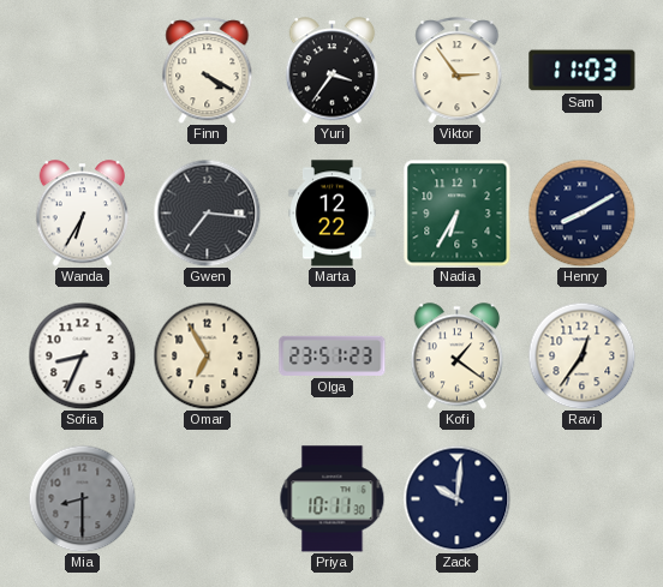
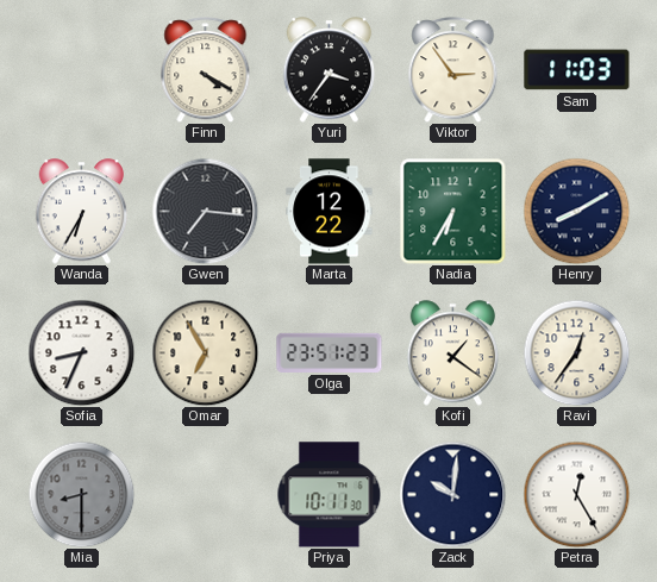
Petra: none -> 12:25
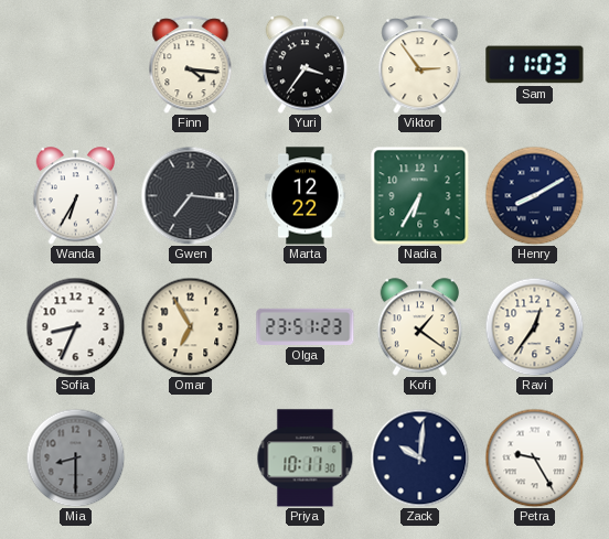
Finn: 4:20 -> 4:16
Petra: 12:25 -> 9:25
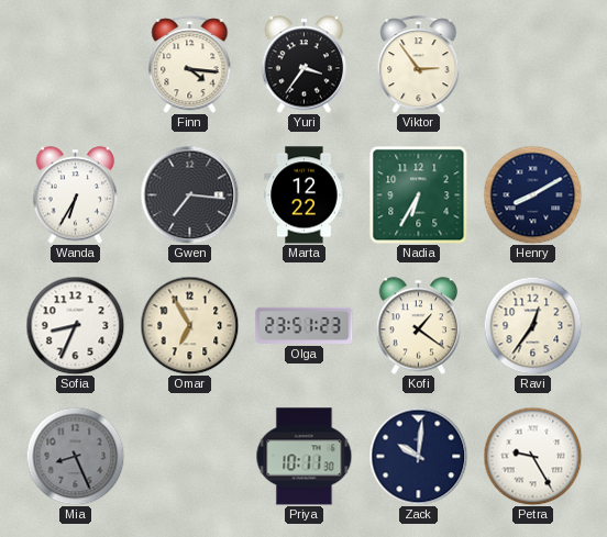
Sam: 11:03 -> none
Mia: 8:30 -> 8:26
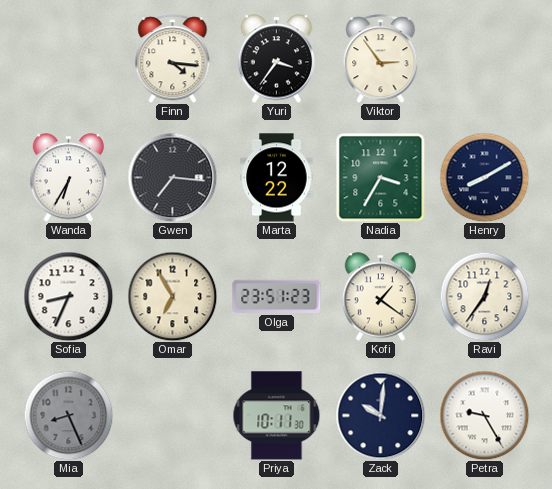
Nadia: 6:35 -> 3:35
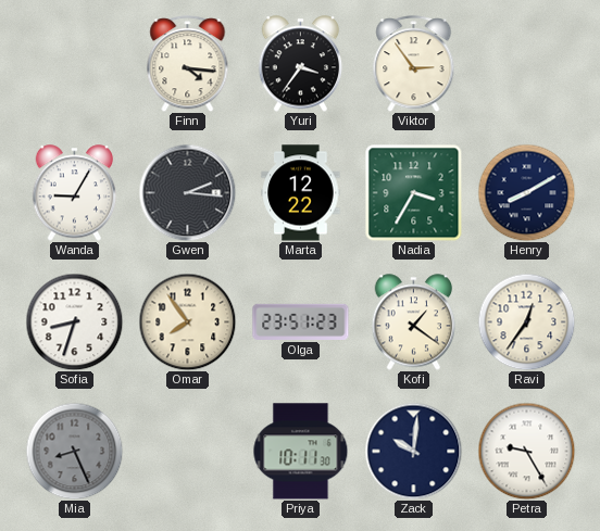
Wanda: 6:35 -> 9:05
Gwen: 7:16 -> 2:16
Sofia: 8:34 -> 8:33
Omar: 6:55 -> 7:54
